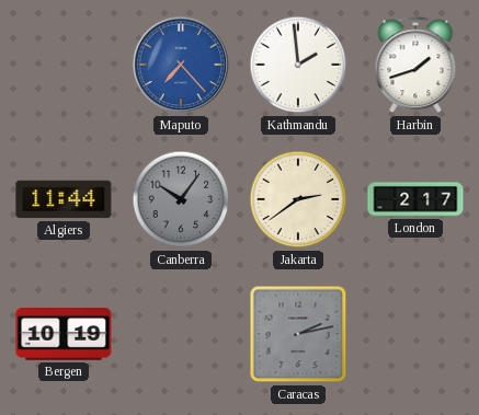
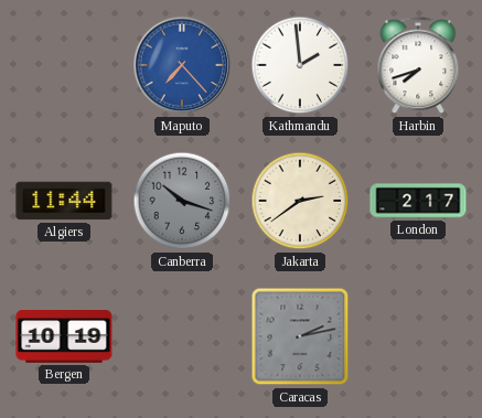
Harbin: 1:42 -> 7:42
Canberra: 10:06 -> 10:18
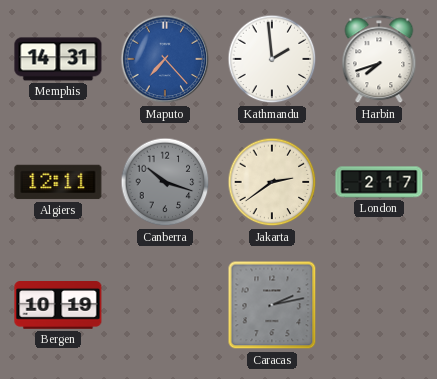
Memphis: none -> 14:31
Algiers: 11:44 -> 12:11
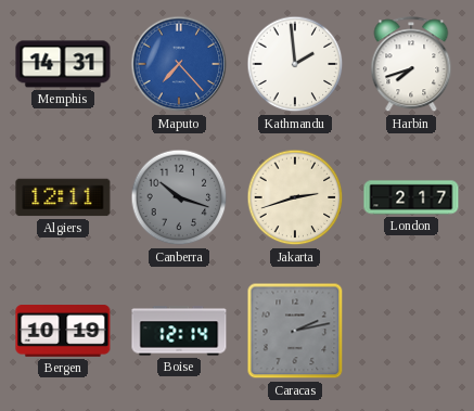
Jakarta: 2:39 -> 2:42
Boise: none -> 12:14
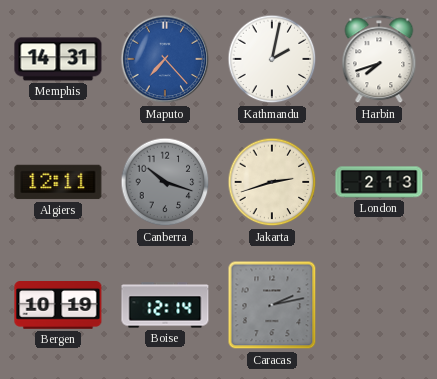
Kathmandu: 1:59 -> 2:02
London: 2:17 -> 2:13
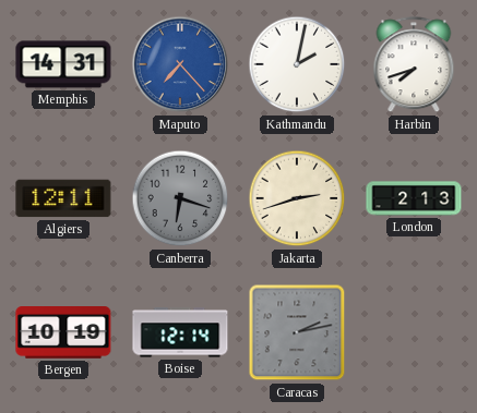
Canberra: 10:18 -> 6:18
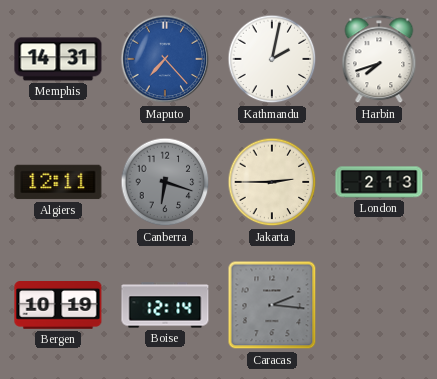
Jakarta: 2:42 -> 2:45
Caracas: 2:13 -> 2:16
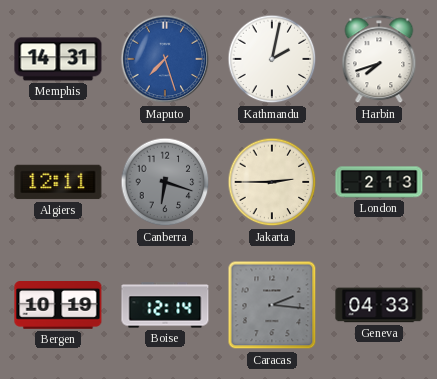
Maputo: 7:23 -> 7:27
Geneva: none -> 04:33
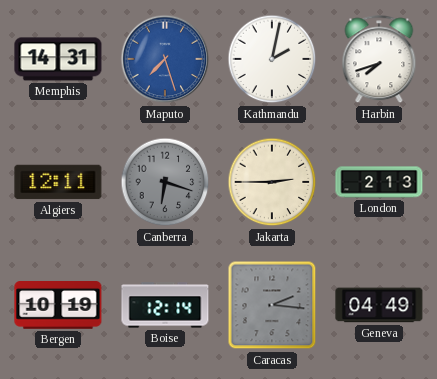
Geneva: 04:33 -> 04:49
